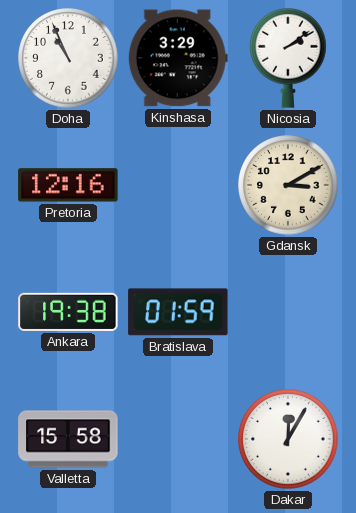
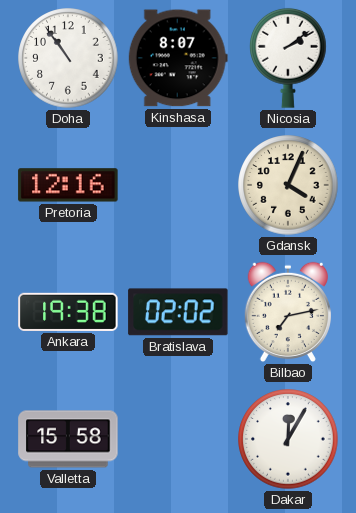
Doha: 10:56 -> 10:54
Kinshasa: 3:29 -> 8:07
Gdansk: 3:10 -> 4:04
Bratislava: 01:59 -> 02:02
Bilbao: none -> 7:13
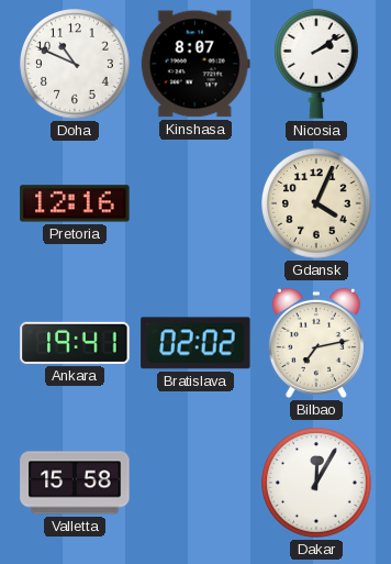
Doha: 10:54 -> 10:49
Ankara: 19:38 -> 19:41
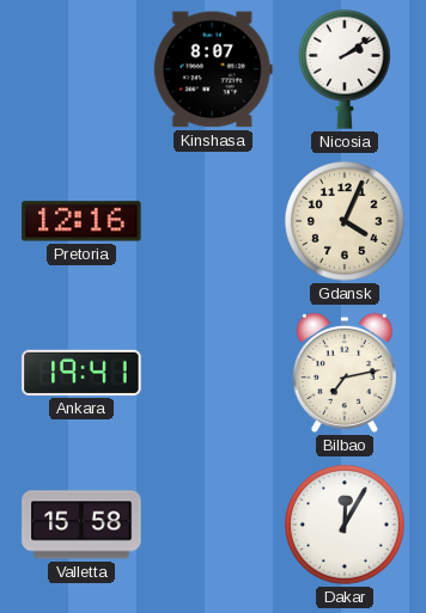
Doha: 10:49 -> none
Bratislava: 02:02 -> none
